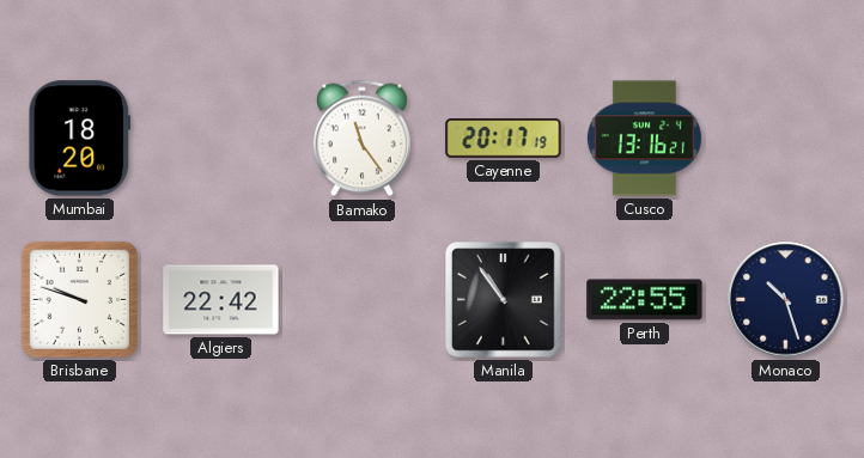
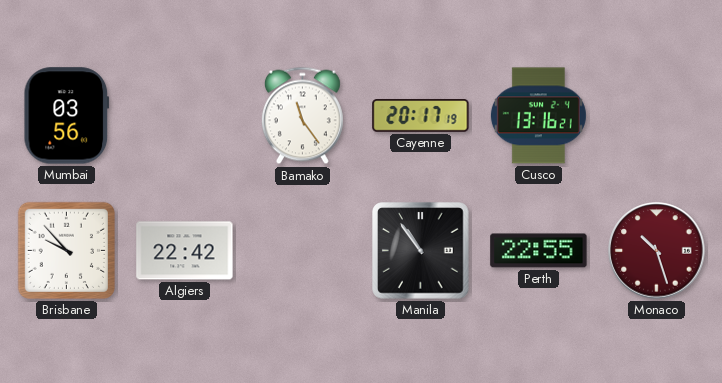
Mumbai: 18:20 -> 03:56
Brisbane: 9:48 -> 9:53
Monaco dial: navy -> burgundy
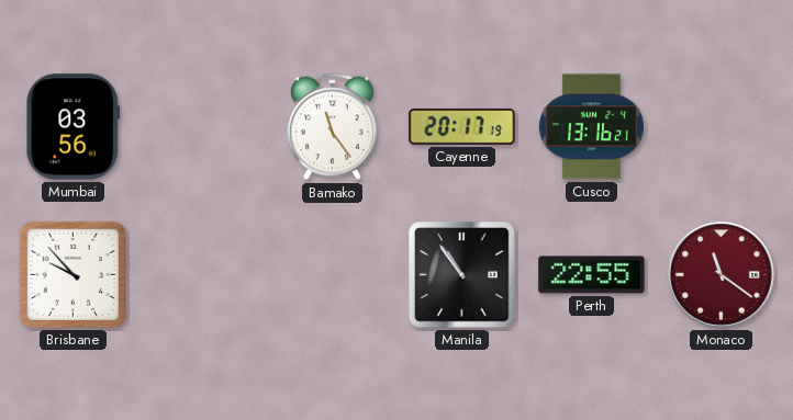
Algiers: 22:42 -> none
Monaco: 10:27 -> 11:21
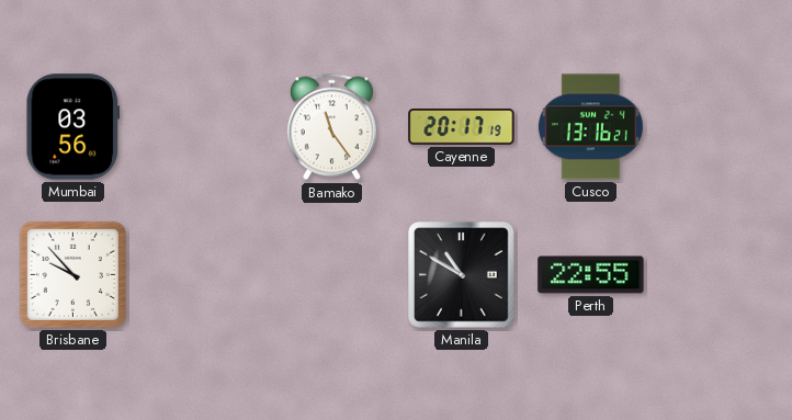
Manila: 10:54 -> 10:50
Monaco: 11:21 -> none
